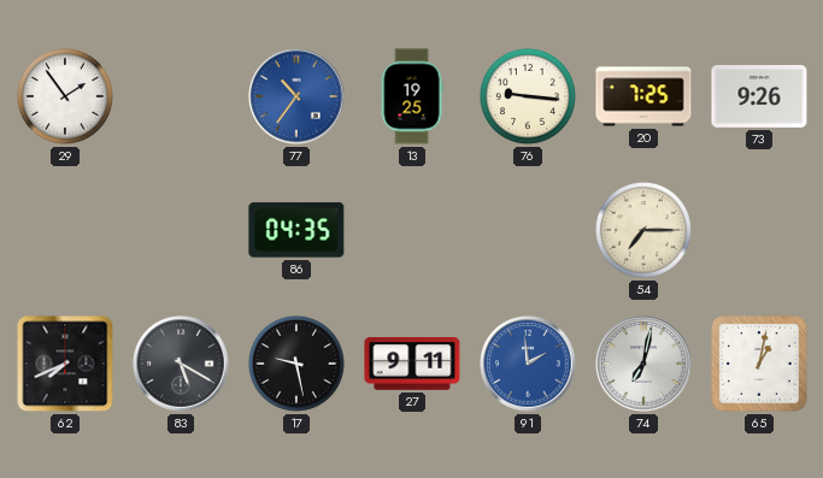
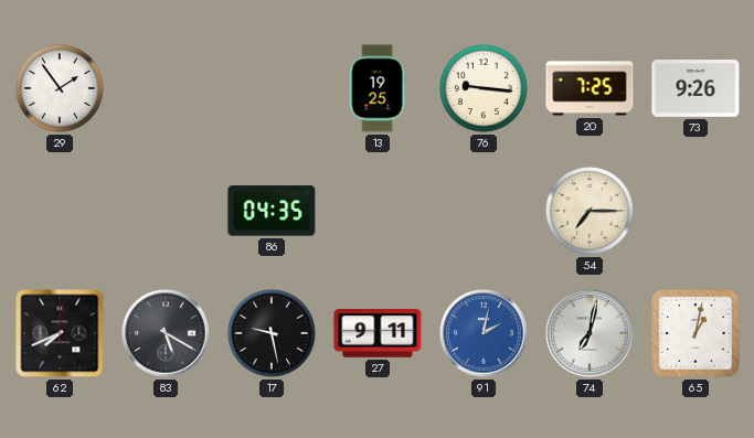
77: 10:36 -> none
91: 1:59 -> 2:02
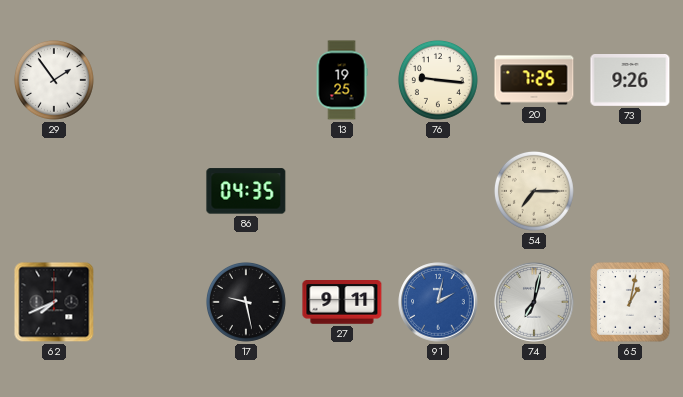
83: 5:20 -> none
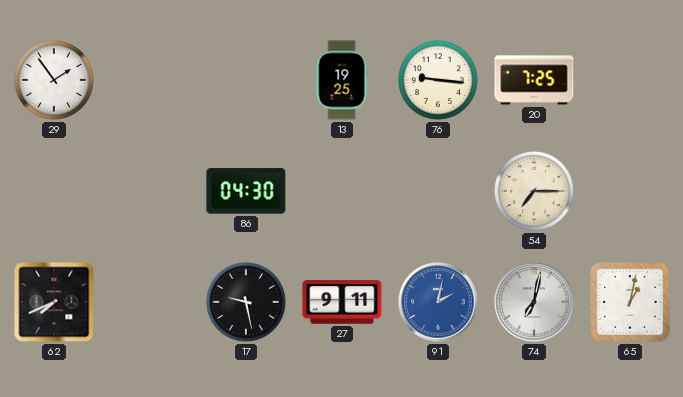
73: 9:26 -> none
86: 04:35 -> 04:30
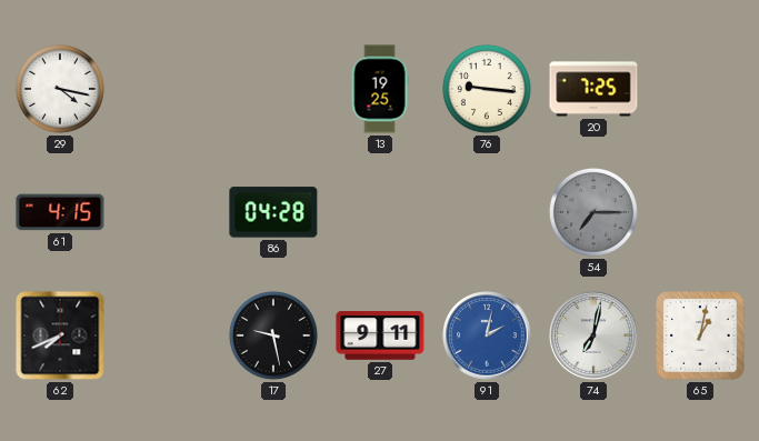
29: 1:54 -> 4:17
61: none -> 4:15
86: 04:30 -> 04:28
54 dial: cream -> grey
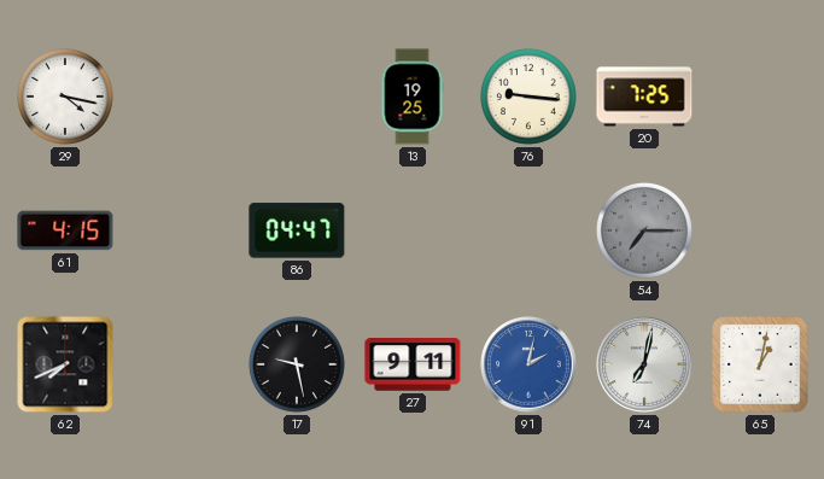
86: 04:28 -> 04:47
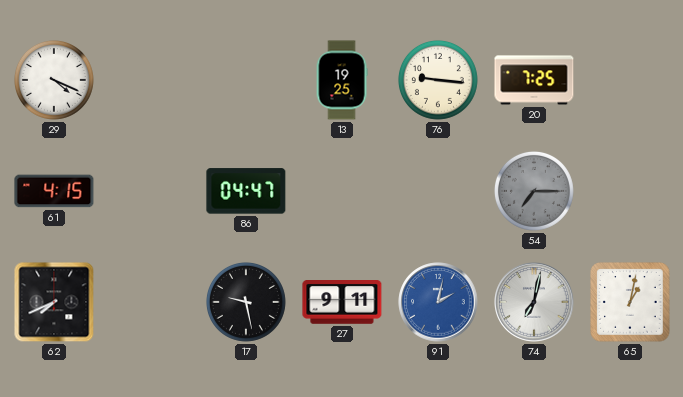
29: 4:17 -> 4:19
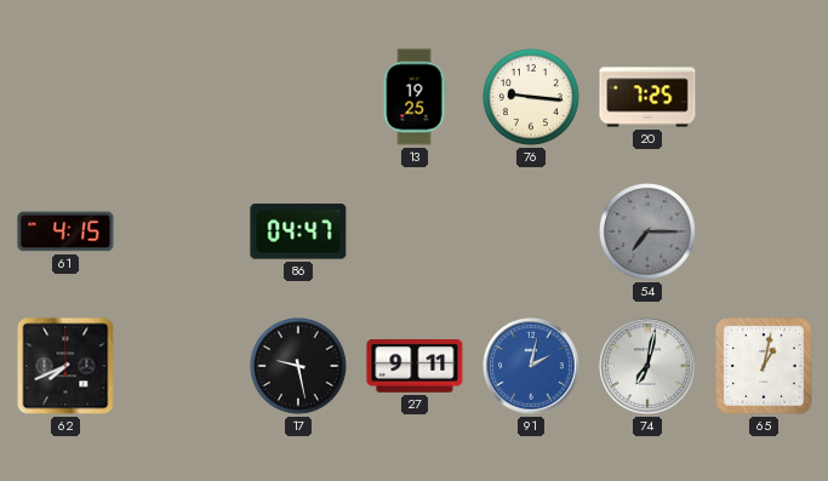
29: 4:19 -> none
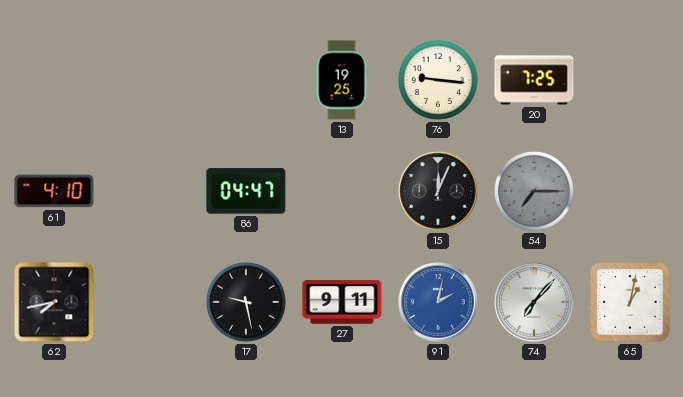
61: 4:15 -> 4:10
15: none -> 12:04
62: 7:41 -> 7:43
74: 7:02 -> 7:07
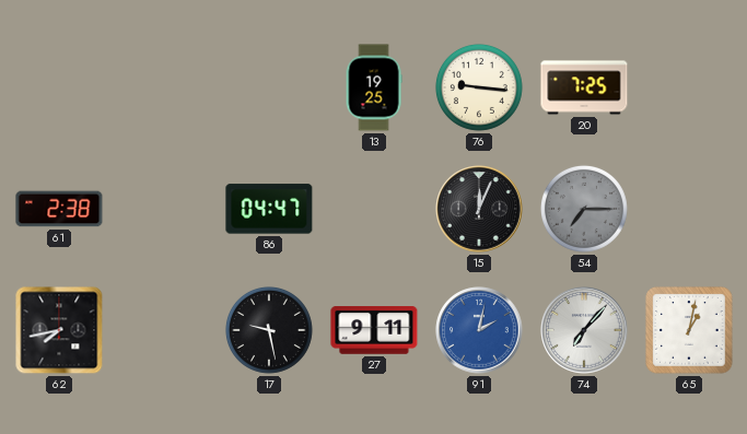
61: 4:10 -> 2:38
